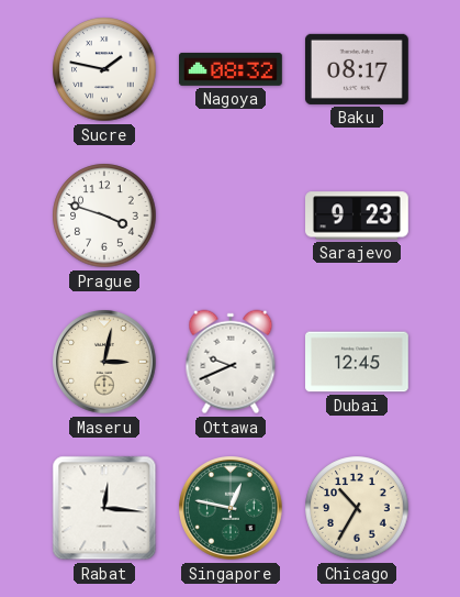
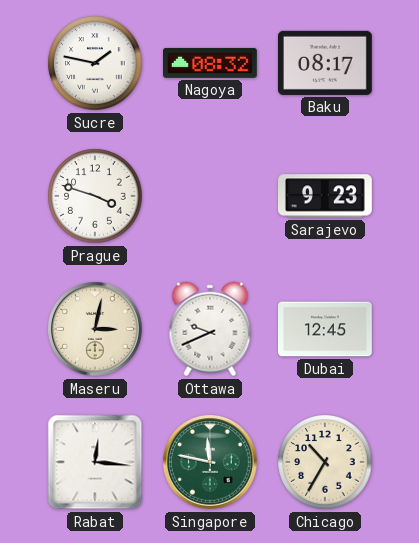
Singapore: 12:47 -> 11:47
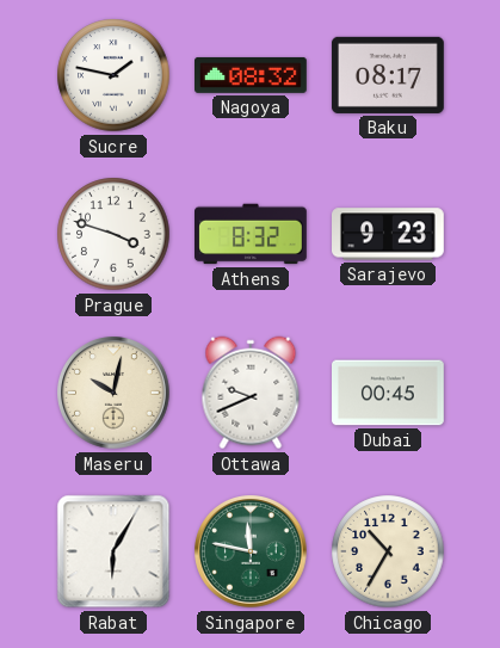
Athens: none -> 8:32
Maseru: 3:02 -> 10:02
Dubai: 12:45 -> 00:45
Rabat: 12:16 -> 6:05
